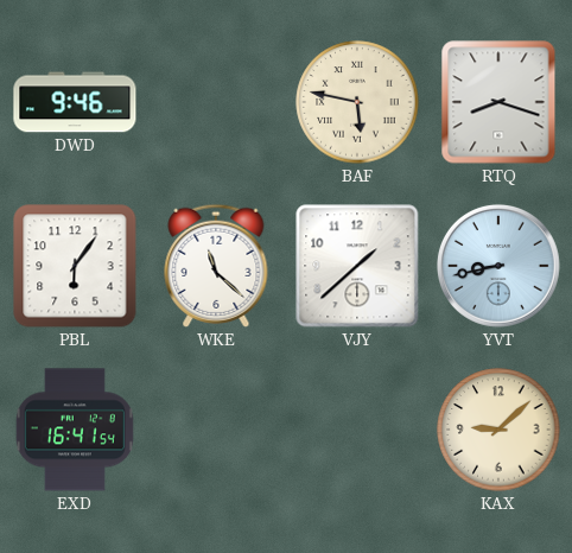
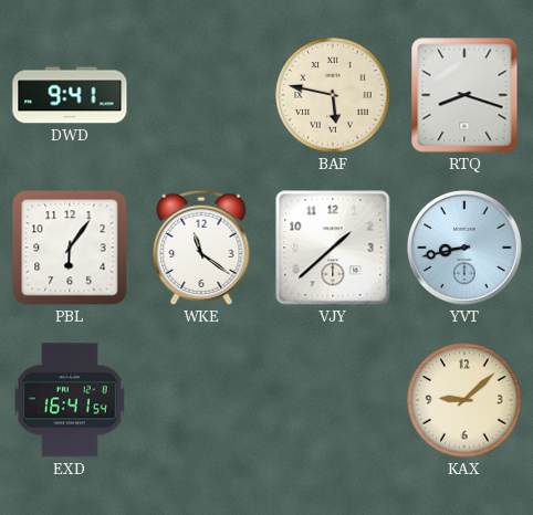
DWD: 9:46 -> 9:41
WKE: 11:22 -> 11:21
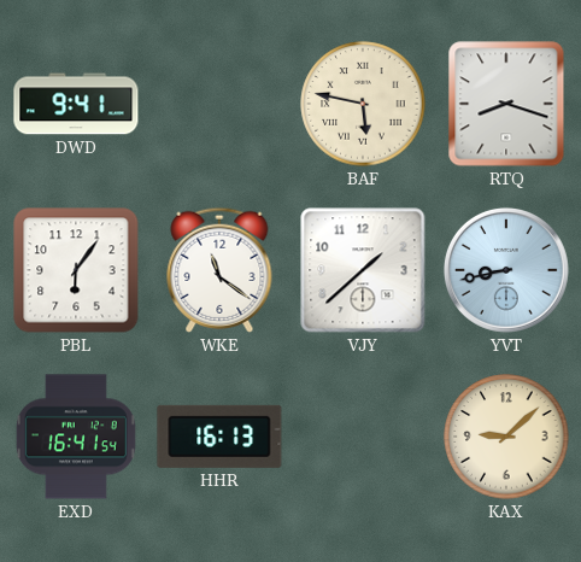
HHR: none -> 16:13
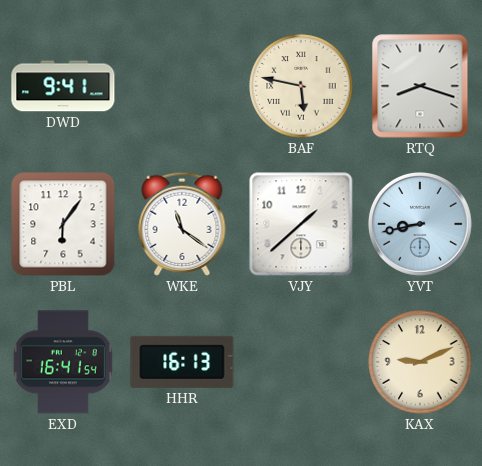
KAX: 9:08 -> 9:11
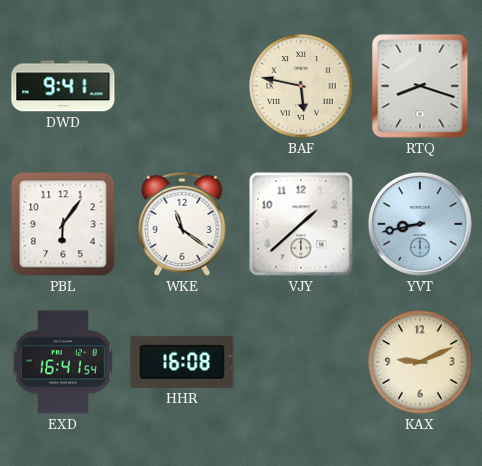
HHR: 16:13 -> 16:08
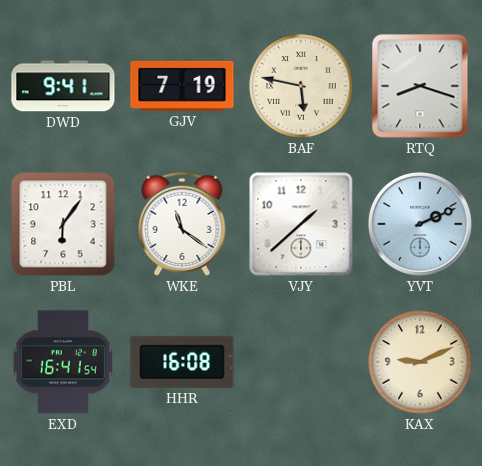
GJV: none -> 7:19
YVT: 8:43 -> 2:11
